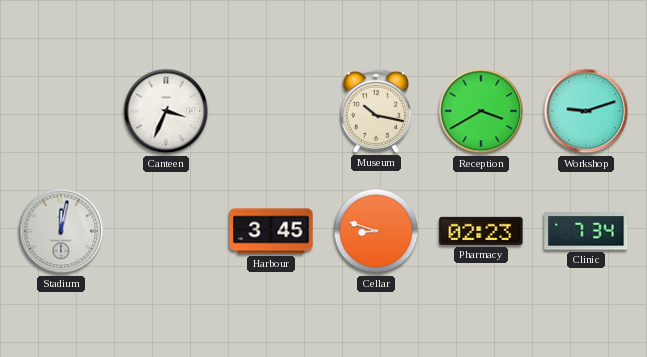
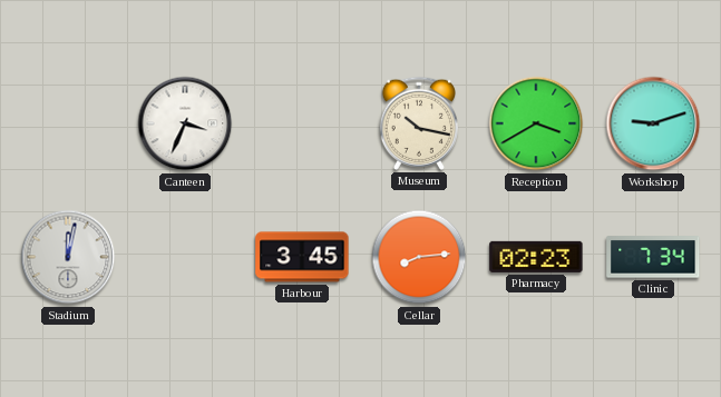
Cellar: 8:48 -> 8:14
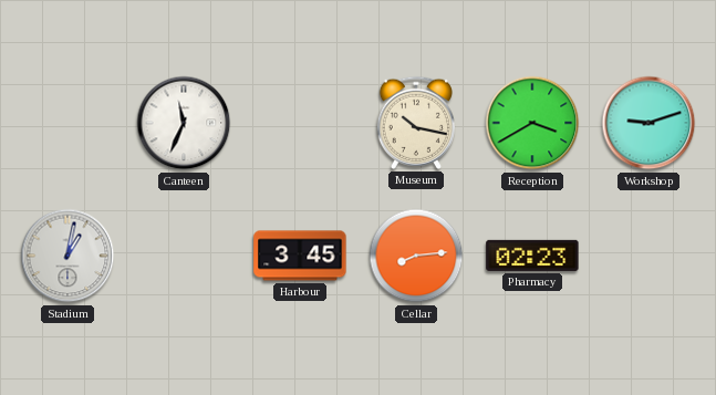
Canteen: 3:34 -> 11:34
Stadium: 12:02 -> 1:02
Clinic: 7:34 -> none
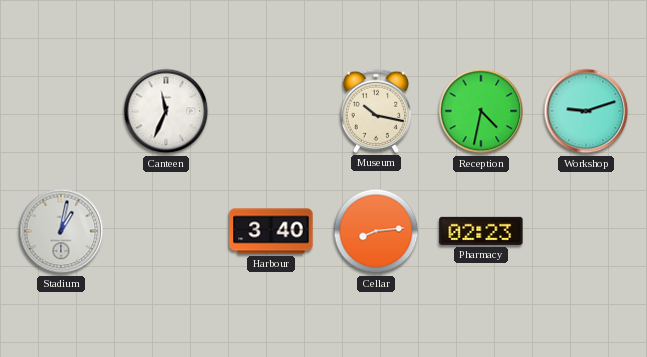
Reception: 3:40 -> 4:32
Harbour: 3:45 -> 3:40
